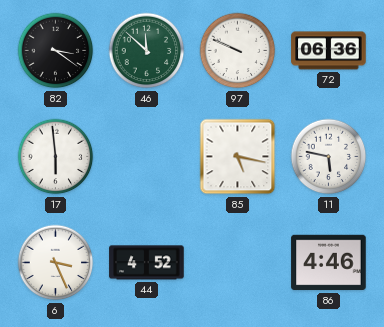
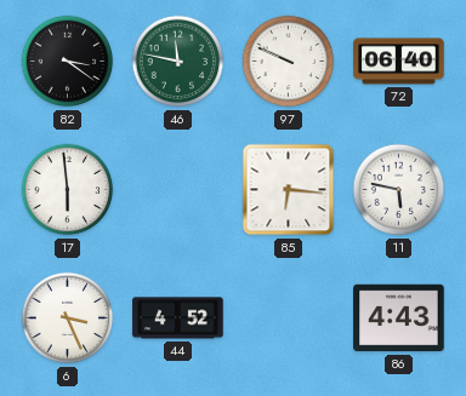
46: 11:52 -> 11:47
72: 06:36 -> 06:40
85: 5:17 -> 6:16
86: 4:46 -> 4:43
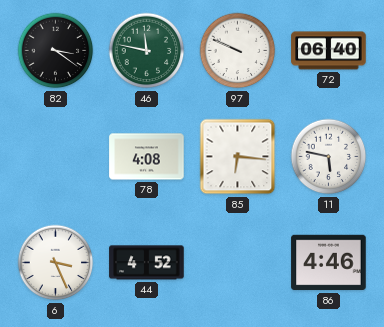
17: 5:59 -> none
78: none -> 4:08
86: 4:43 -> 4:46
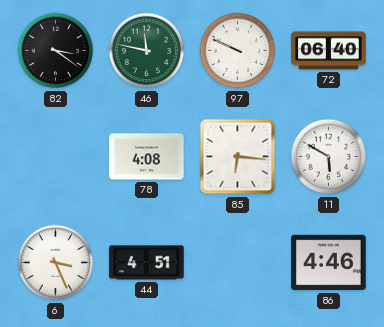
11: 5:47 -> 5:50
44: 4:52 -> 4:51
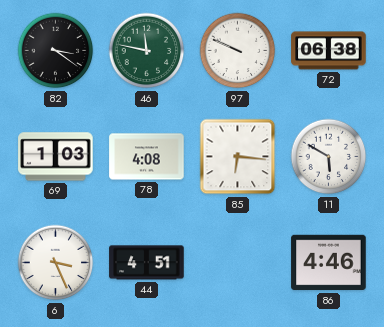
72: 06:40 -> 06:38
69: none -> 1:03
